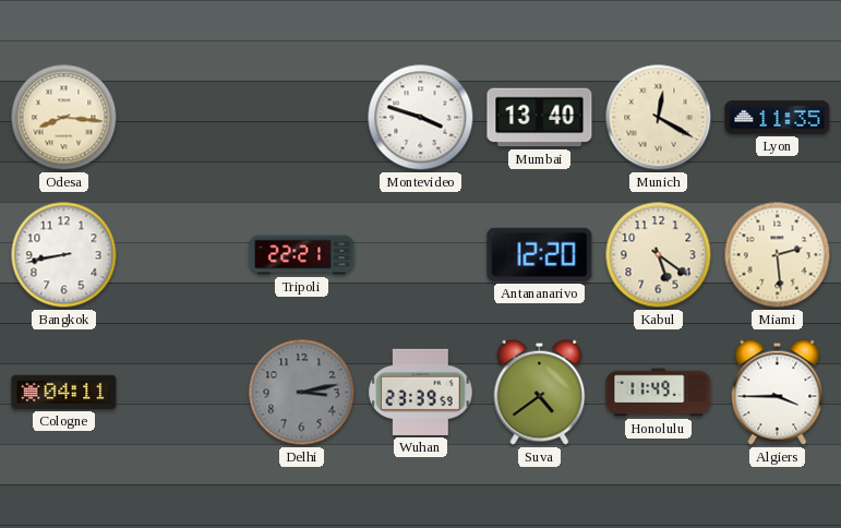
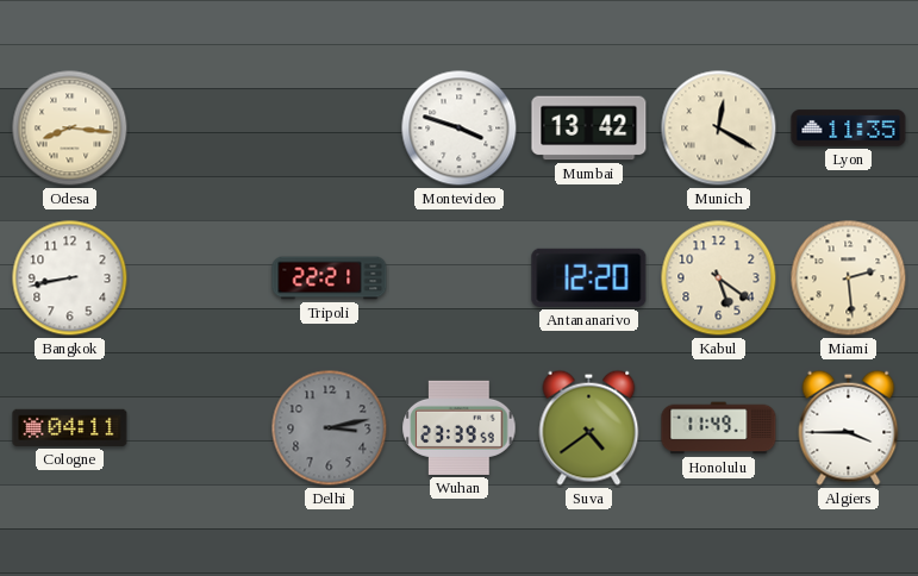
Mumbai: 13:40 -> 13:42
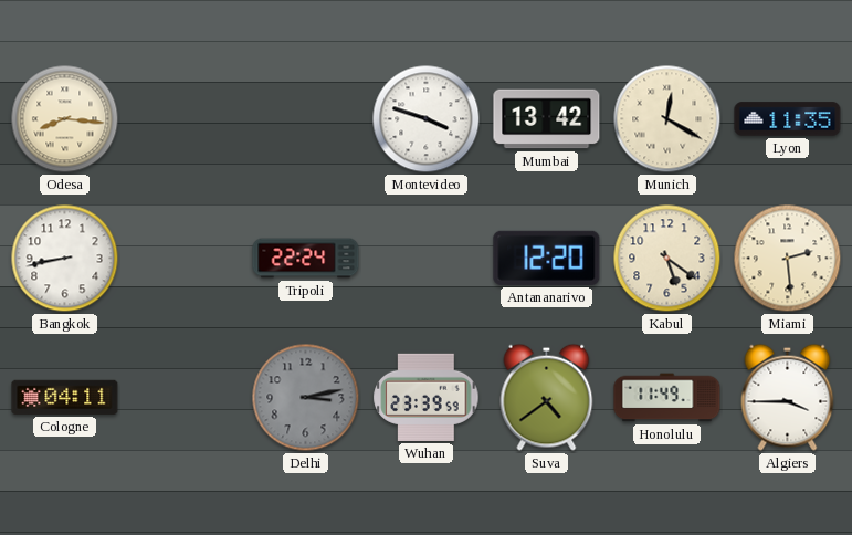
Tripoli: 22:21 -> 22:24
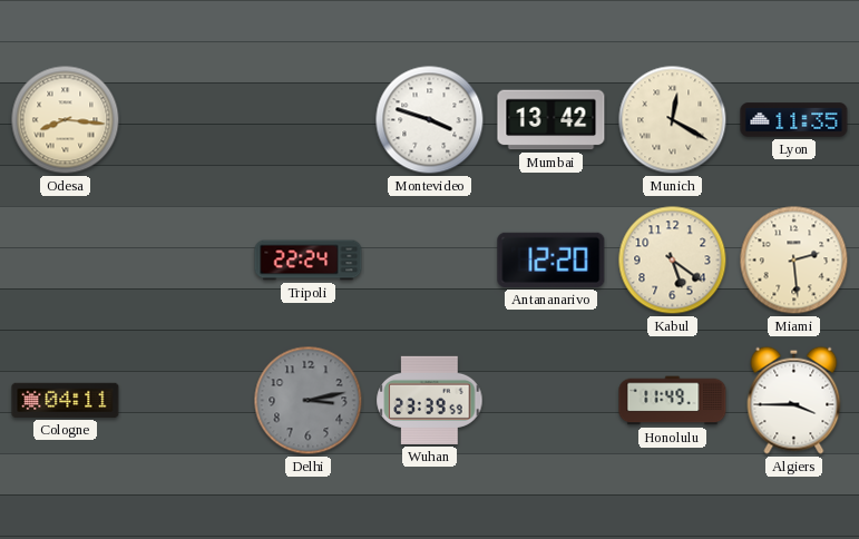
Bangkok: 8:43 -> none
Suva: 4:39 -> none
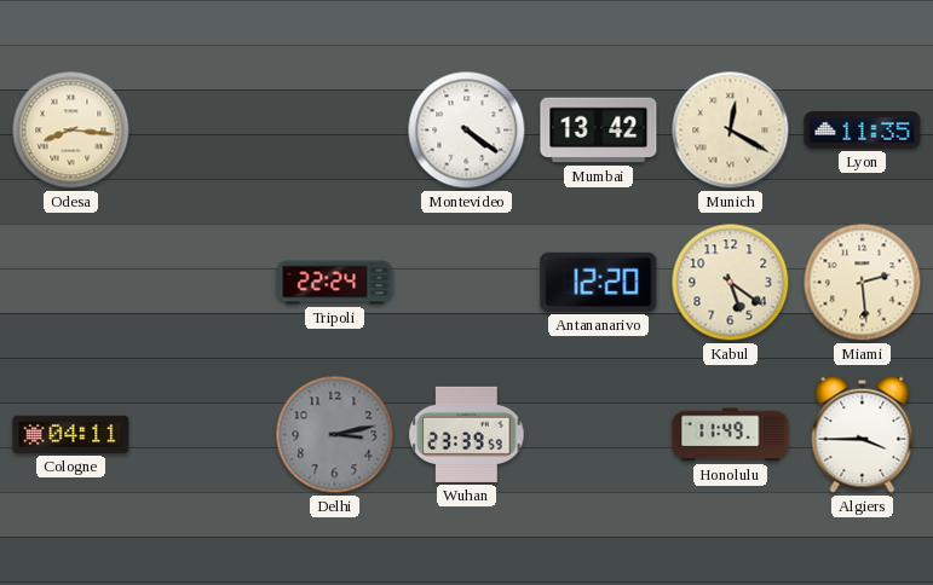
Montevideo: 3:48 -> 4:21
